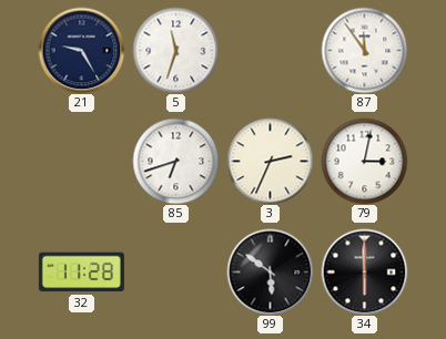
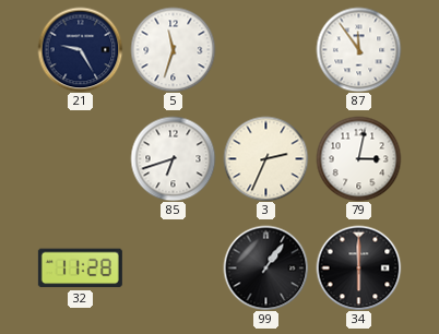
99: 5:51 -> 1:06
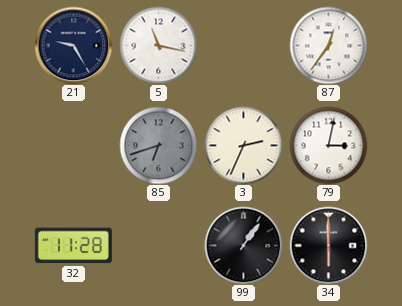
5: 11:33 -> 11:17
87: 11:54 -> 12:36
85 dial: white -> grey
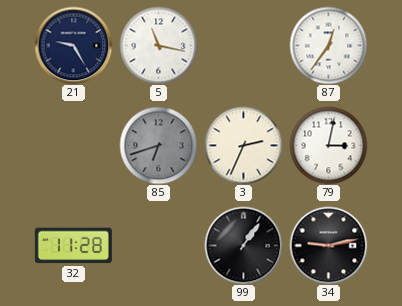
34: 6:00 -> 9:13
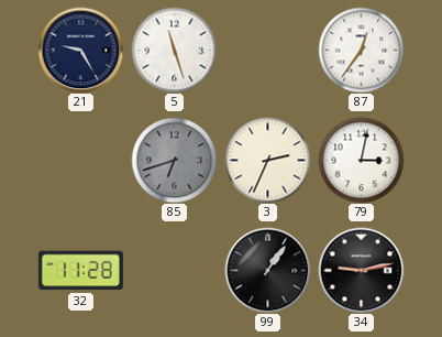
5: 11:17 -> 11:27
